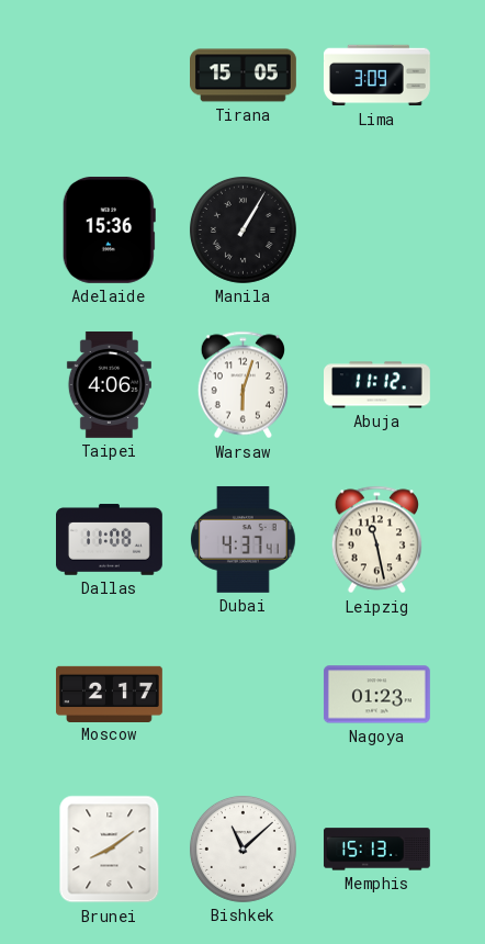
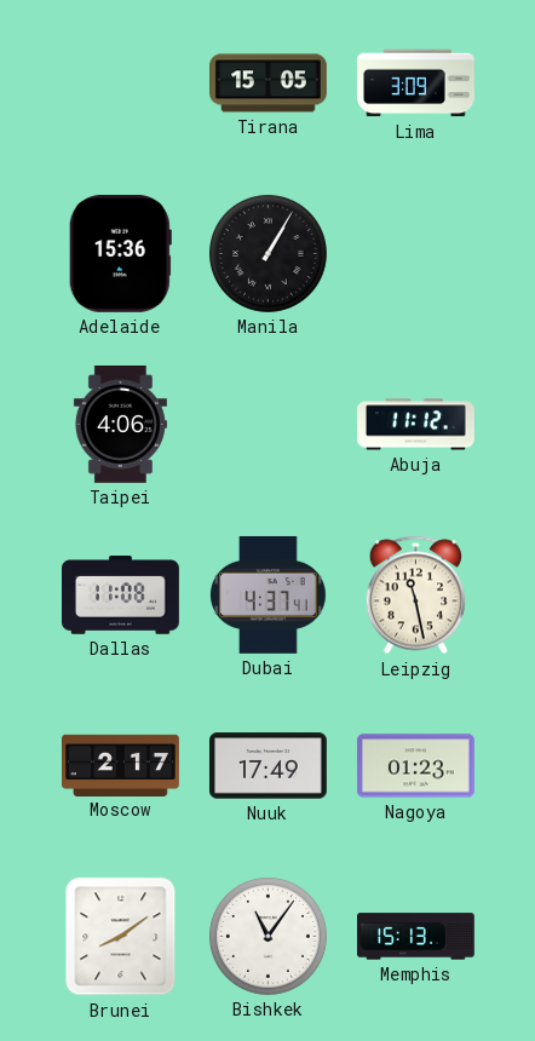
Warsaw: 6:03 -> none
Nuuk: none -> 17:49
Bishkek: 11:08 -> 11:06
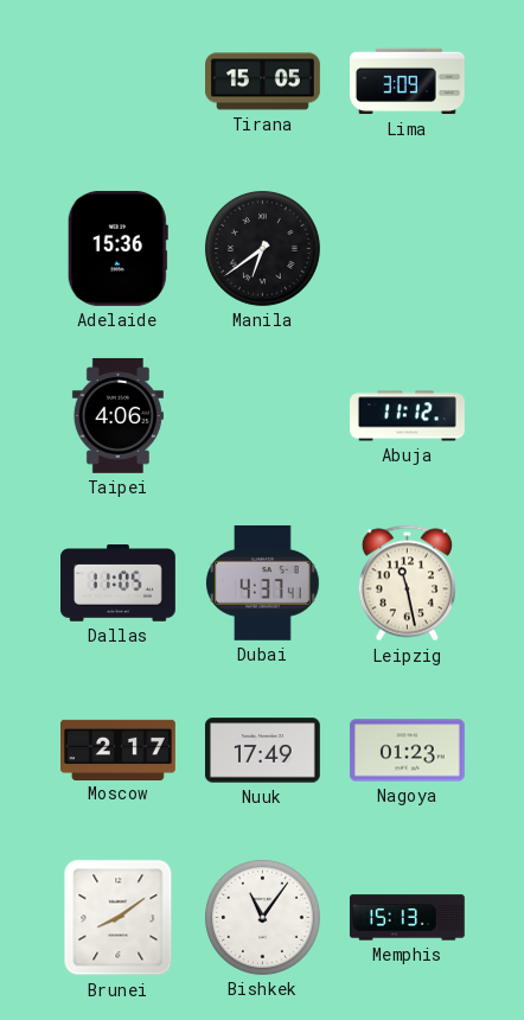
Manila: 1:05 -> 6:39
Dallas: 11:08 -> 11:05
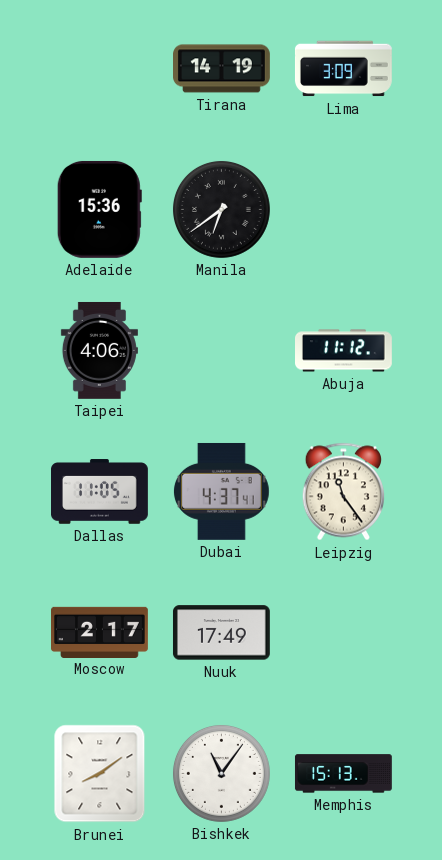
Tirana: 15:05 -> 14:19
Leipzig: 11:28 -> 11:24
Nagoya: 01:23 -> none
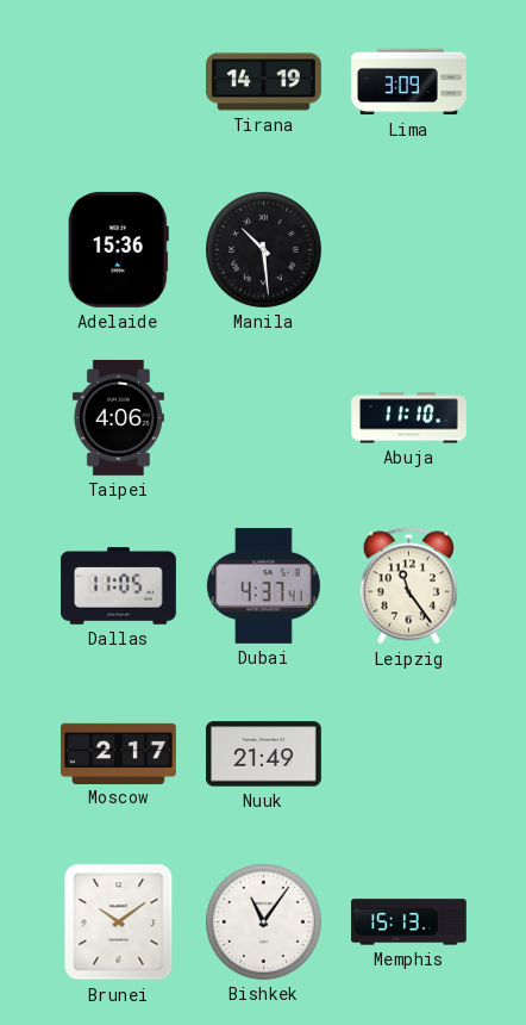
Manila: 6:39 -> 10:29
Abuja: 11:12 -> 11:10
Nuuk: 17:49 -> 21:49
Brunei: 8:09 -> 10:09
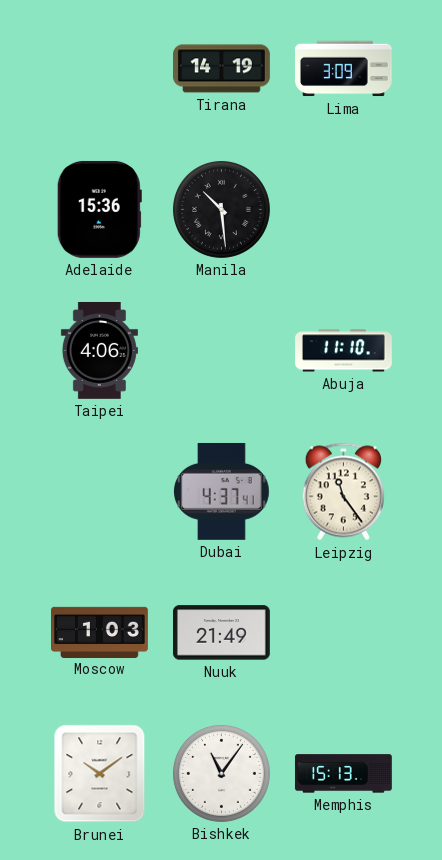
Dallas: 11:05 -> none
Moscow: 2:17 -> 1:03
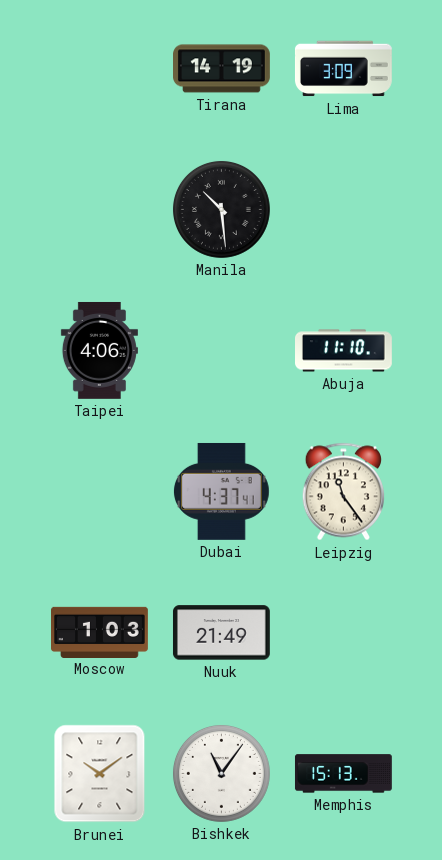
Adelaide: 15:36 -> none
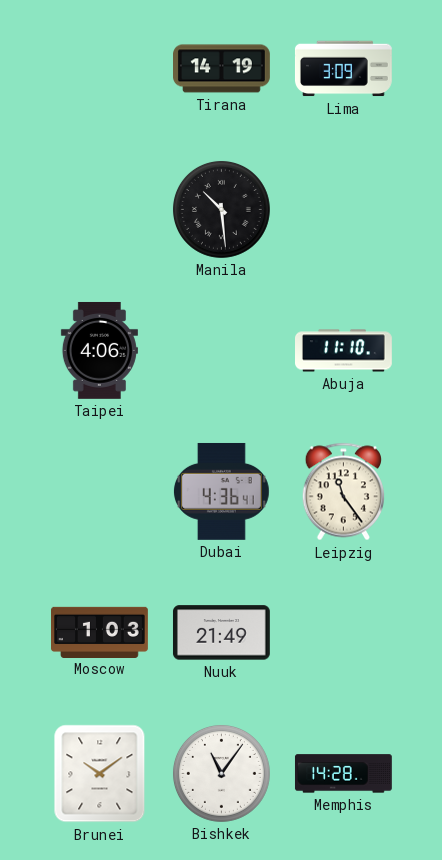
Dubai: 4:37 -> 4:36
Memphis: 15:13 -> 14:28
